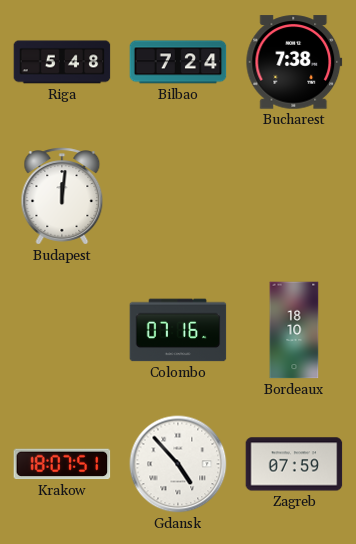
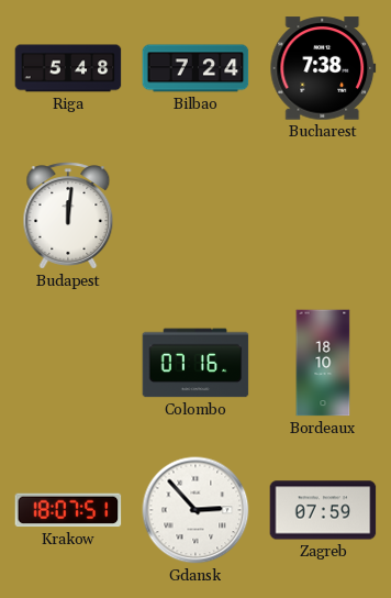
Gdansk: 4:53 -> 2:53
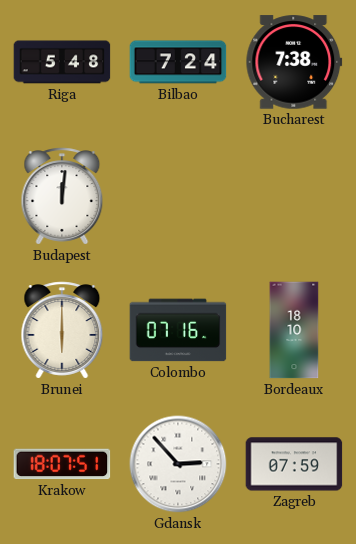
Brunei: none -> 6:00
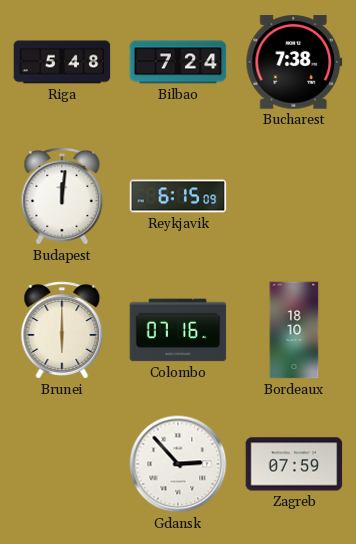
Reykjavik: none -> 6:15
Krakow: 18:07 -> none
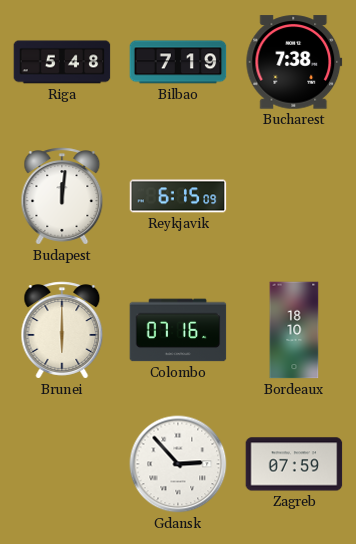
Bilbao: 7:24 -> 7:19
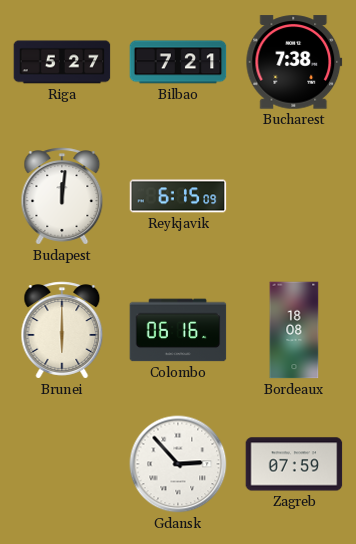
Riga: 5:48 -> 5:27
Bilbao: 7:19 -> 7:21
Colombo: 07:16 -> 06:16
Bordeaux: 18:10 -> 18:08
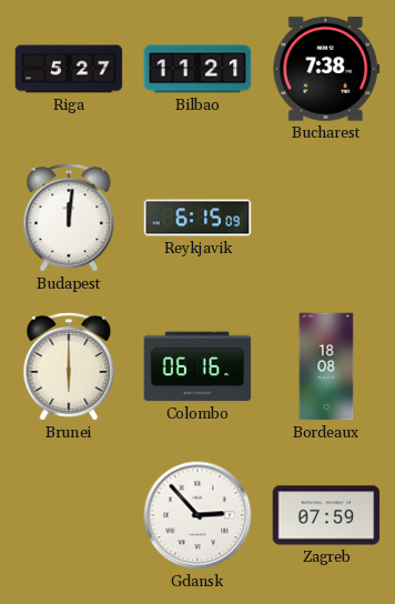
Bilbao: 7:21 -> 11:21
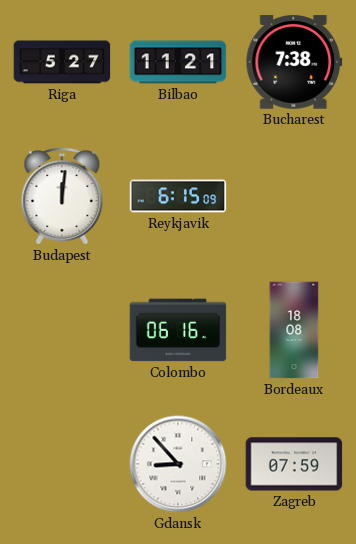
Brunei: 6:00 -> none
Gdansk: 2:53 -> 8:53
